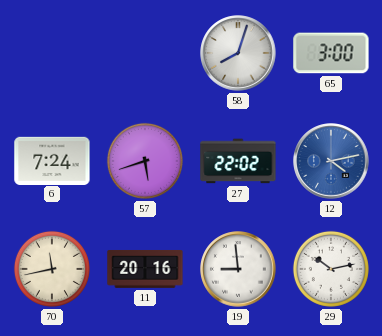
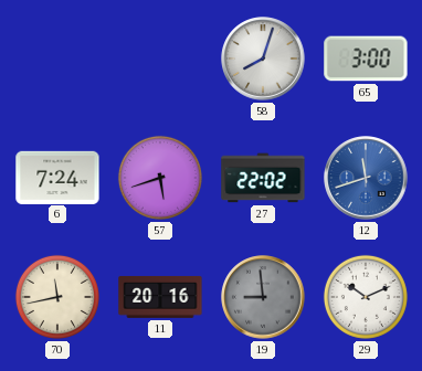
12: 4:13 -> 11:42
19 dial: white -> grey
29: 10:13 -> 10:11
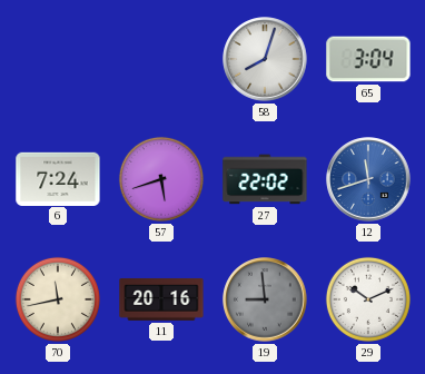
65: 3:00 -> 3:04
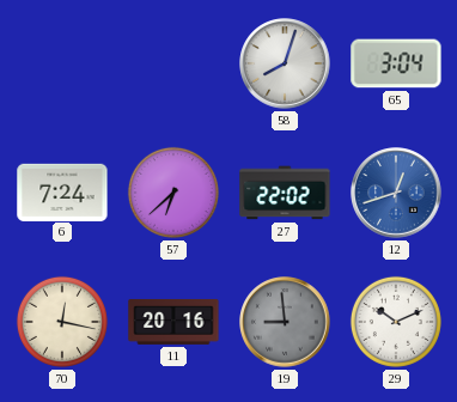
57: 5:42 -> 6:38
12: 11:42 -> 12:42
70: 11:43 -> 12:17
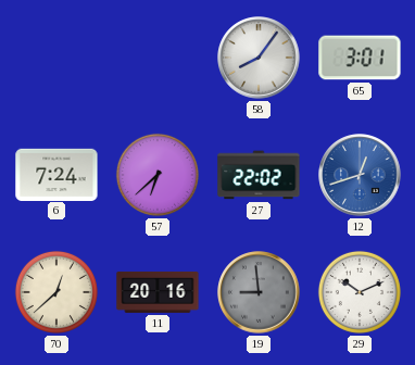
58: 8:03 -> 8:06
65: 3:04 -> 3:01
70: 12:17 -> 12:38
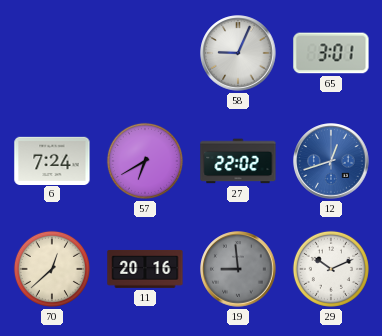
58: 8:06 -> 9:04
57: 6:38 -> 6:40
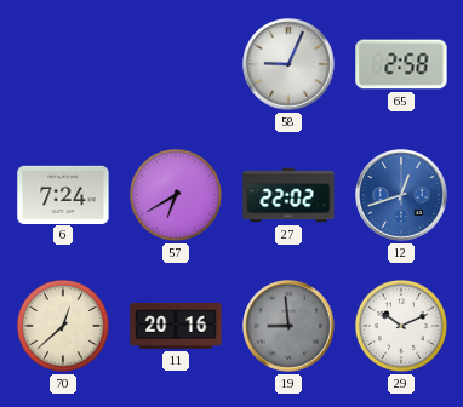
65: 3:01 -> 2:58
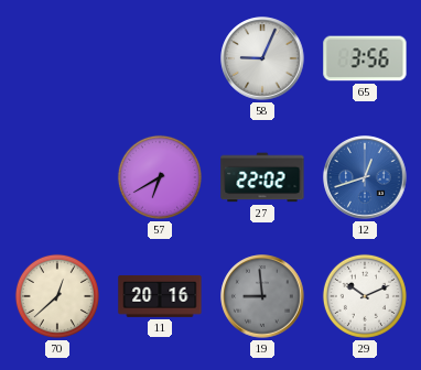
65: 2:58 -> 3:56
6: 7:24 -> none
